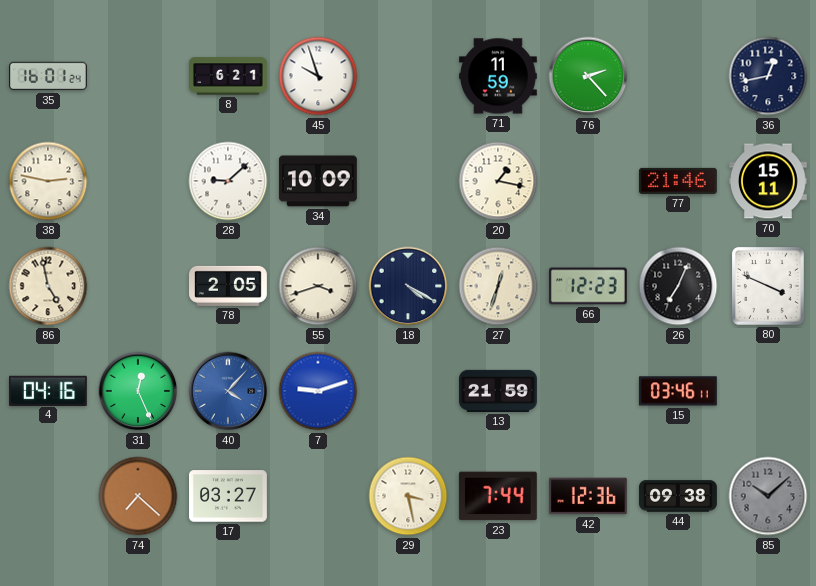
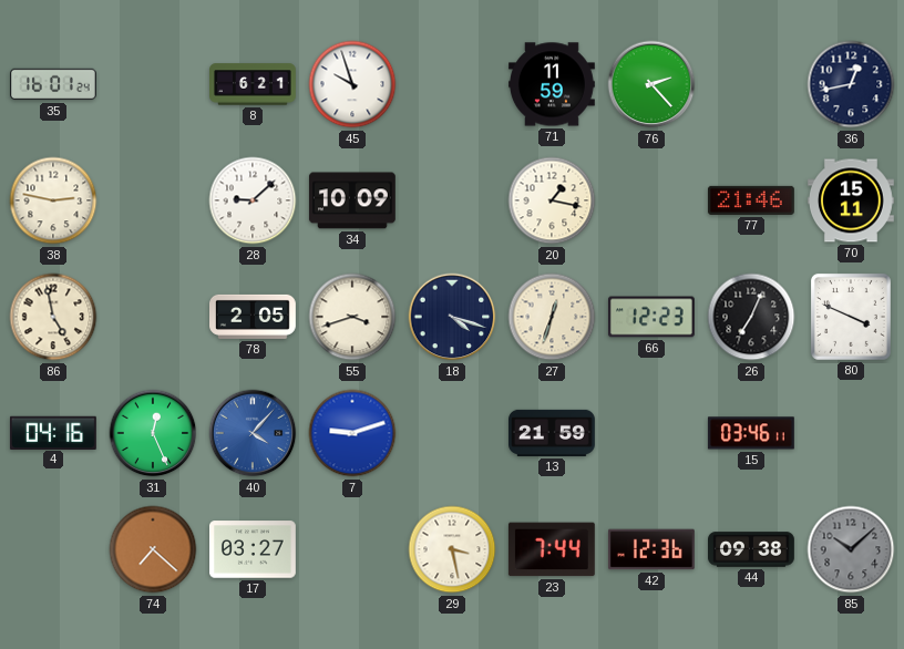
18: 4:20 -> 4:18
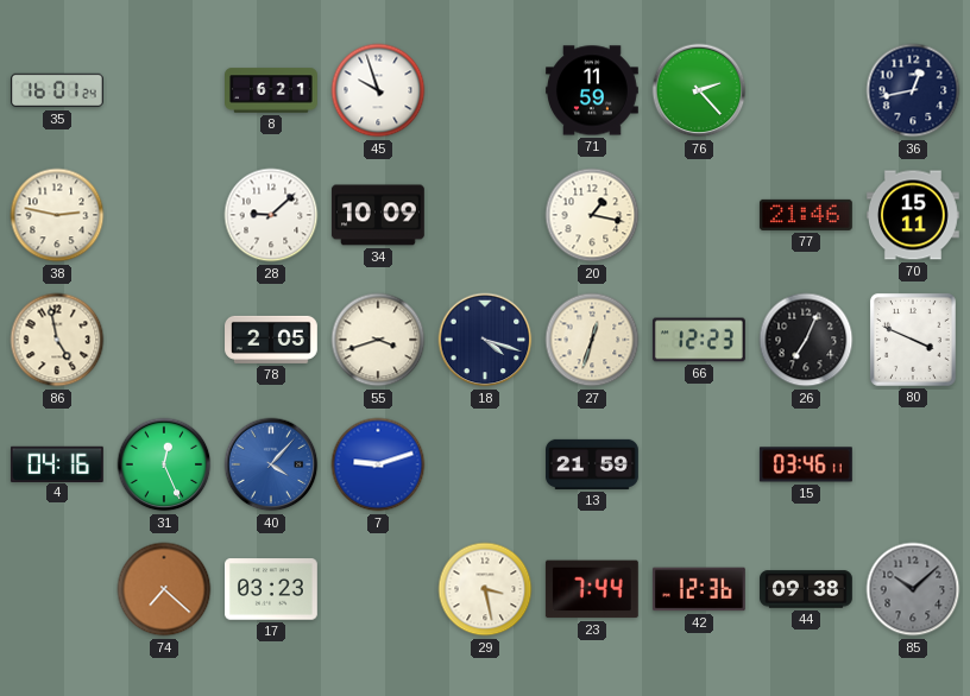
17: 03:27 -> 03:23
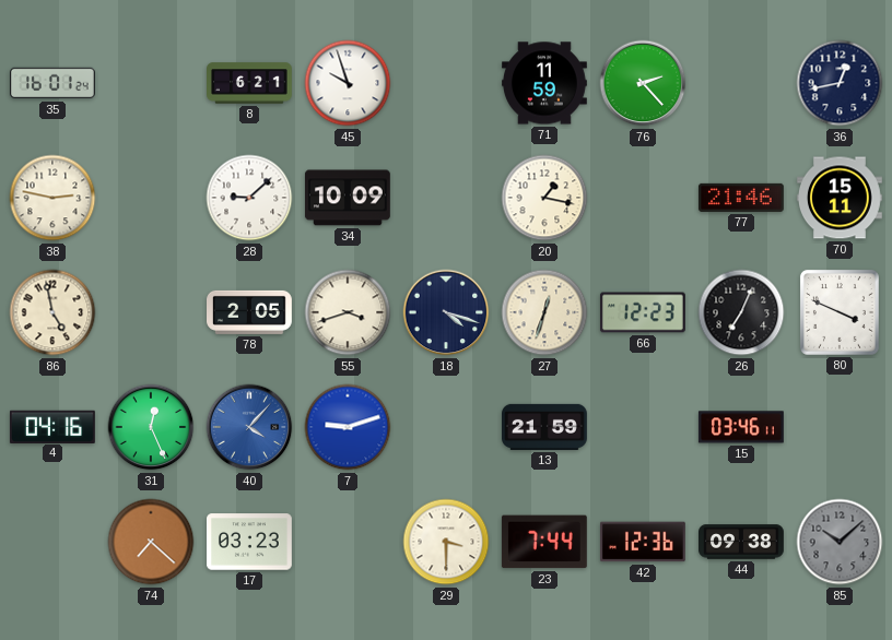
29: 3:28 -> 3:30
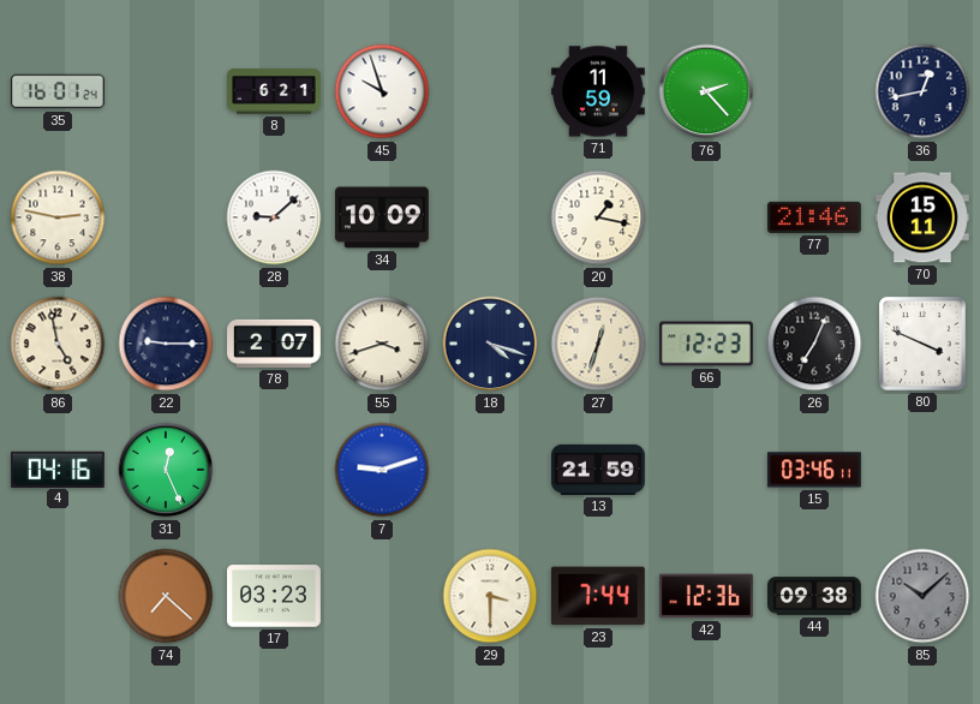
22: none -> 9:15
78: 2:05 -> 2:07
40: 4:07 -> none
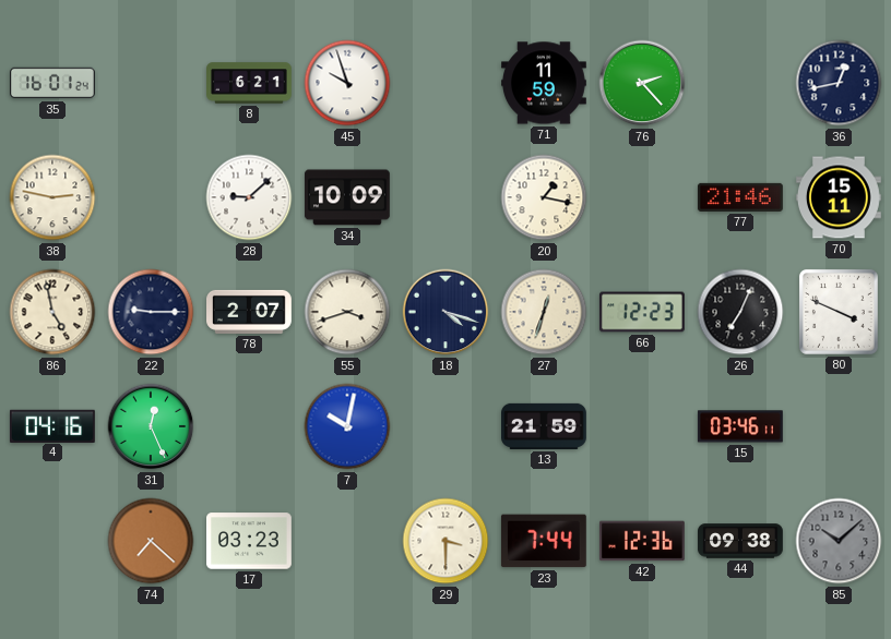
7: 9:12 -> 10:02
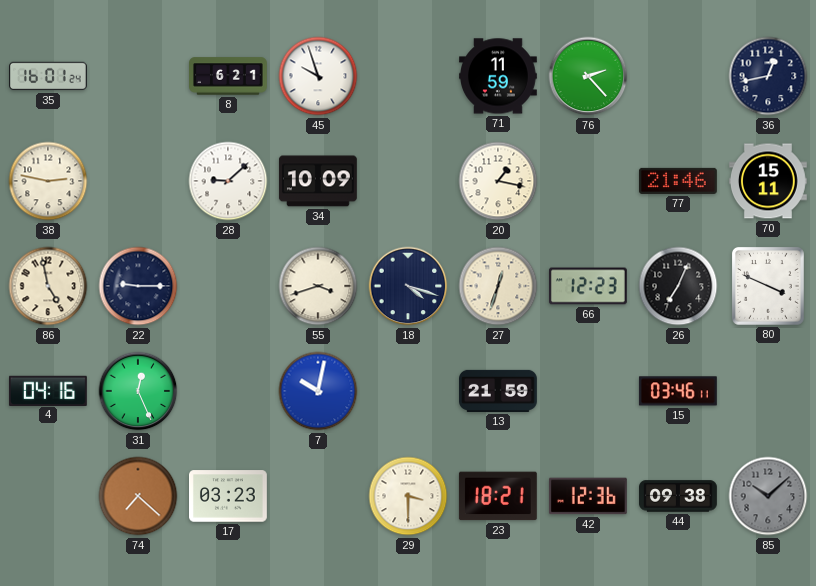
78: 2:07 -> none
23: 7:44 -> 18:21
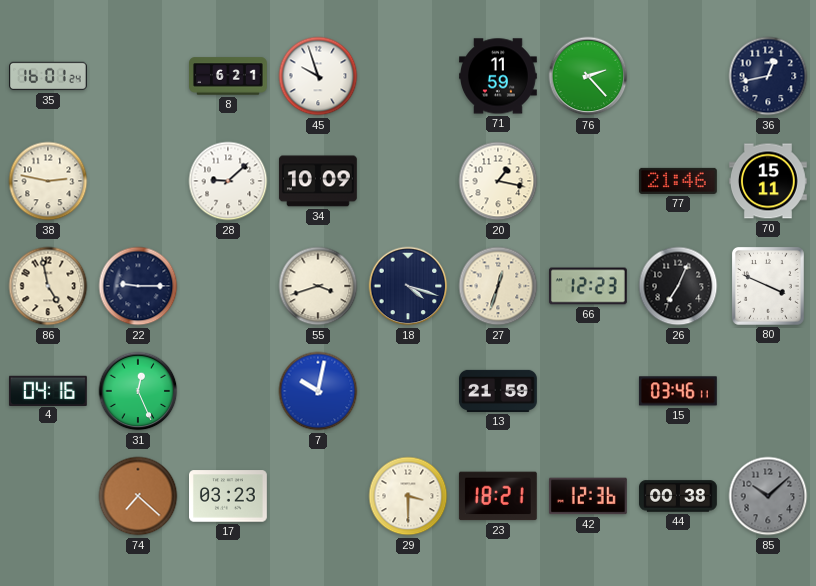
44: 09:38 -> 00:38
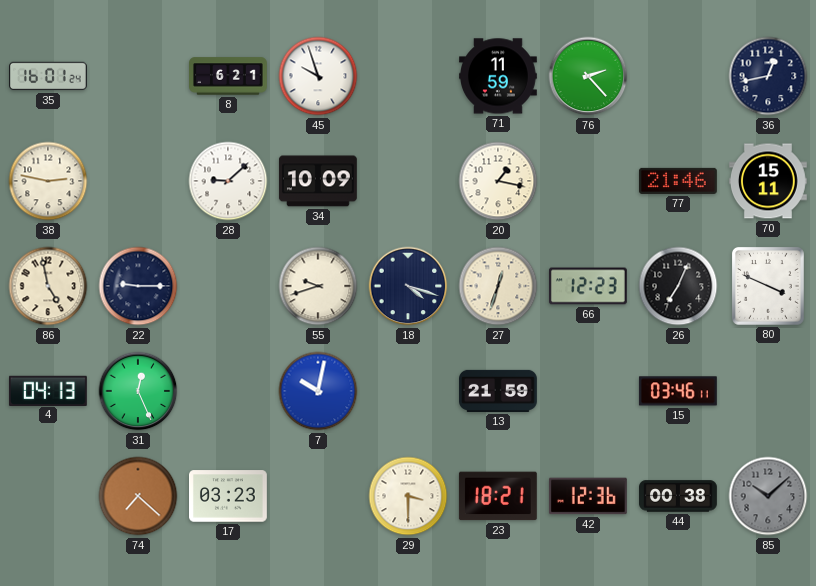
55: 3:42 -> 9:42
4: 04:16 -> 04:13
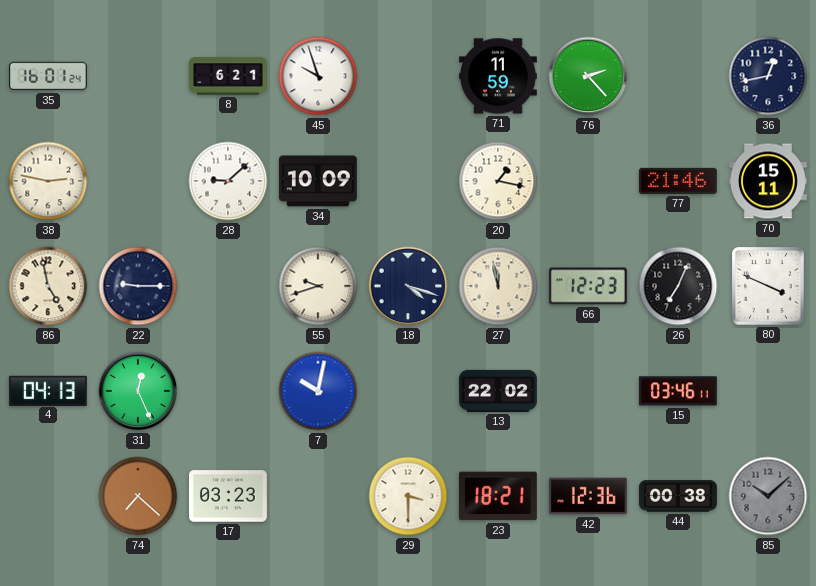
27: 12:33 -> 11:58
13: 21:59 -> 22:02
